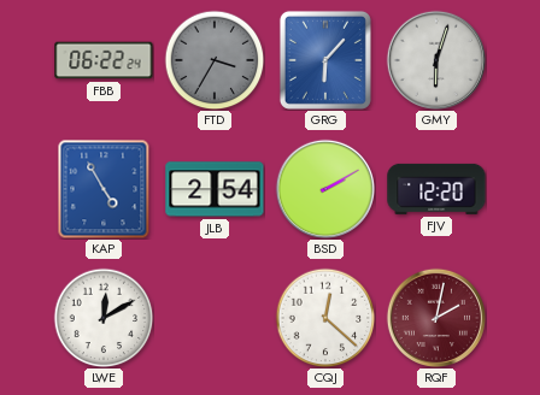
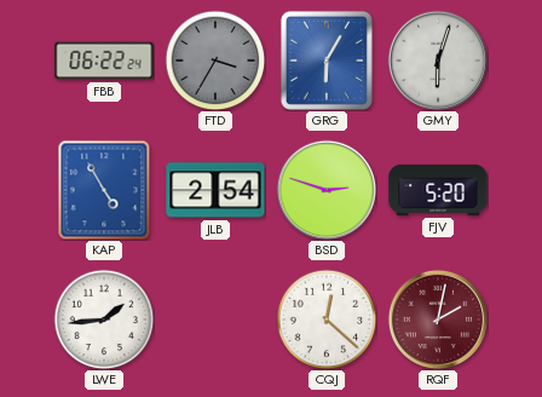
GRG: 6:07 -> 6:05
BSD: 2:10 -> 2:48
FJV: 12:20 -> 5:20
LWE: 12:10 -> 1:44
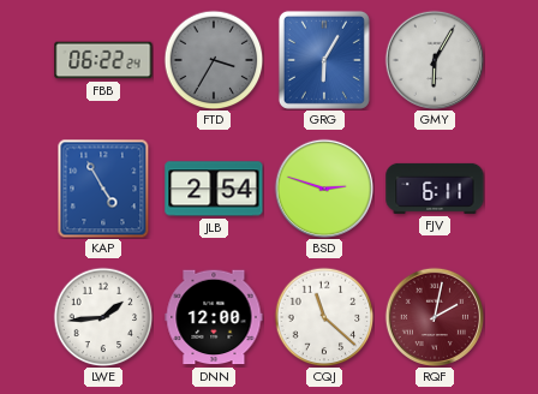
GMY: 6:03 -> 6:05
FJV: 5:20 -> 6:11
DNN: none -> 12:00
CQJ: 12:22 -> 11:22
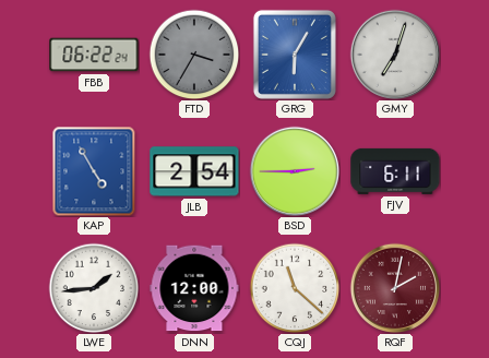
GMY: 6:05 -> 7:03
BSD: 2:48 -> 2:45
